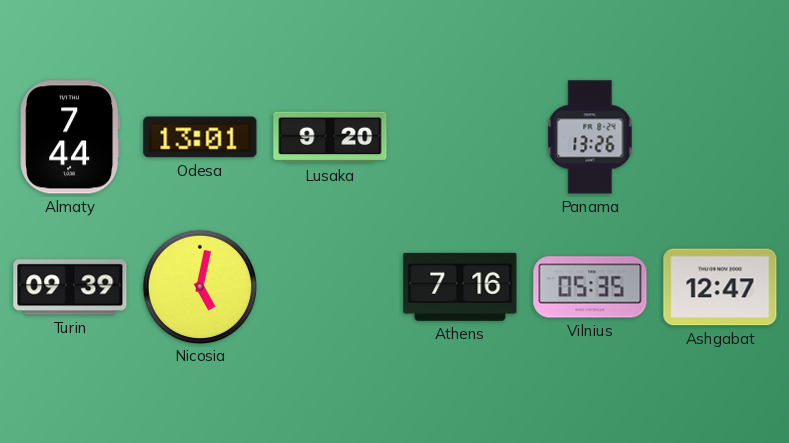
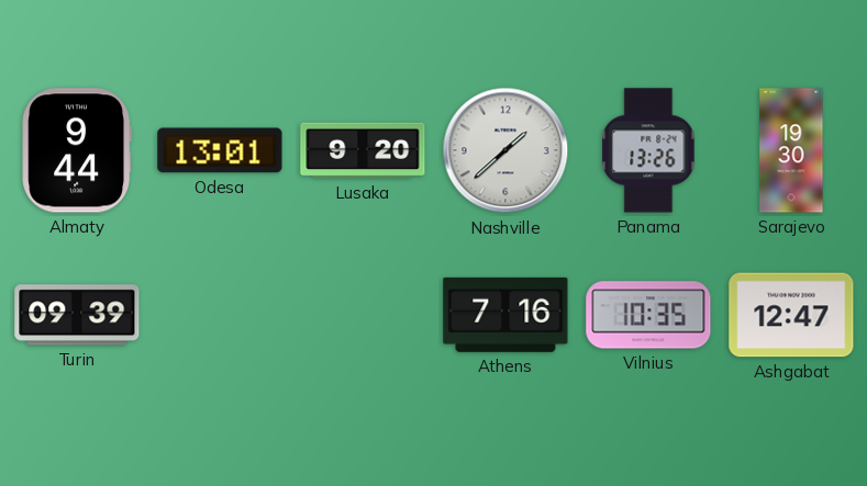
Almaty: 7:44 -> 9:44
Nashville: none -> 1:38
Sarajevo: none -> 19:30
Nicosia: 5:02 -> none
Vilnius: 05:35 -> 10:35
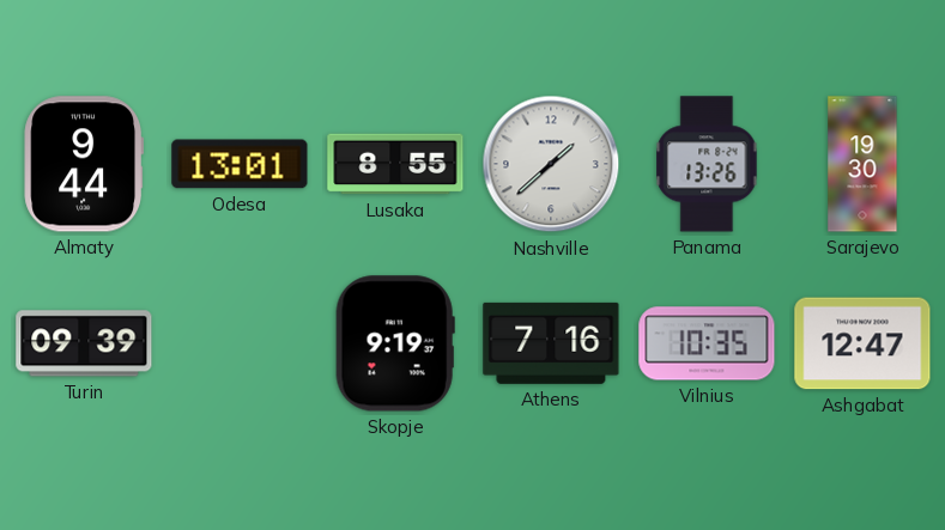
Lusaka: 9:20 -> 8:55
Skopje: none -> 9:19
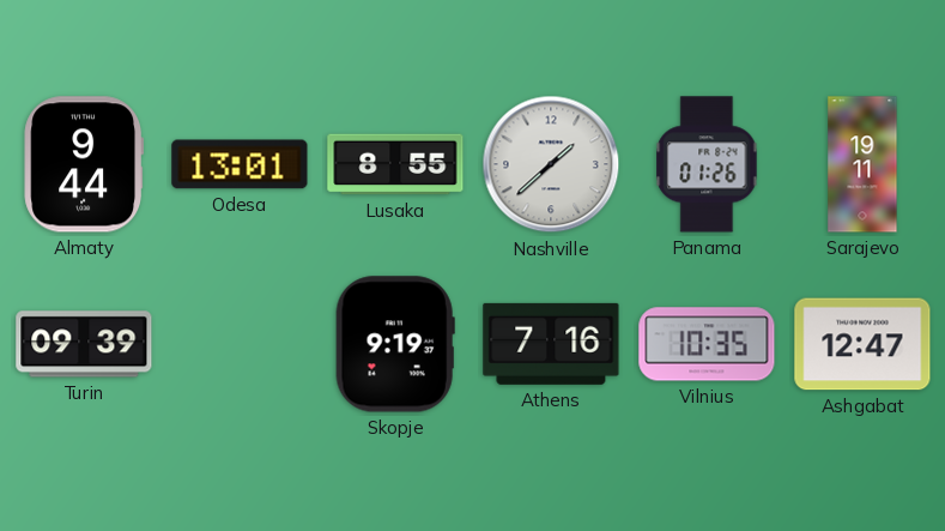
Panama: 13:26 -> 01:26
Sarajevo: 19:30 -> 19:11
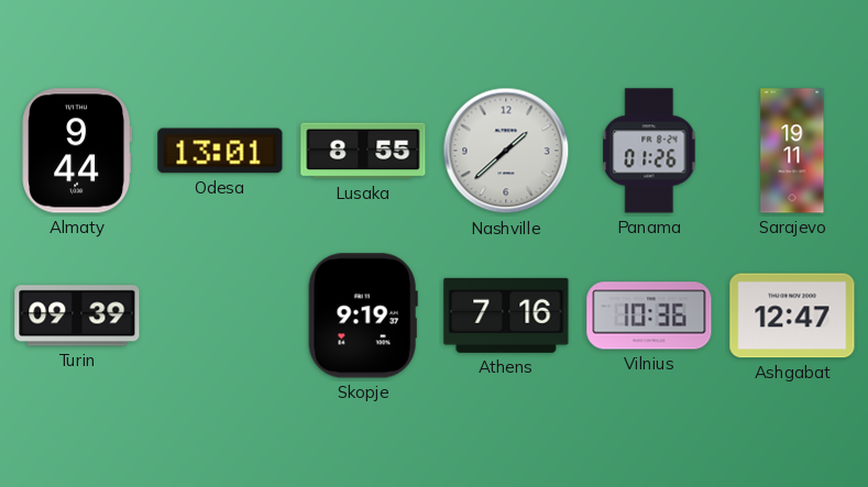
Vilnius: 10:35 -> 10:36
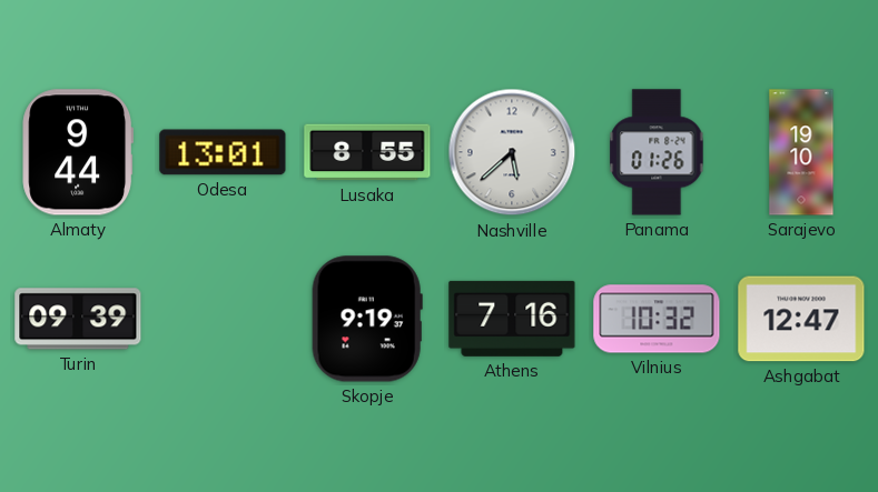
Nashville: 1:38 -> 5:38
Sarajevo: 19:11 -> 19:10
Vilnius: 10:36 -> 10:32
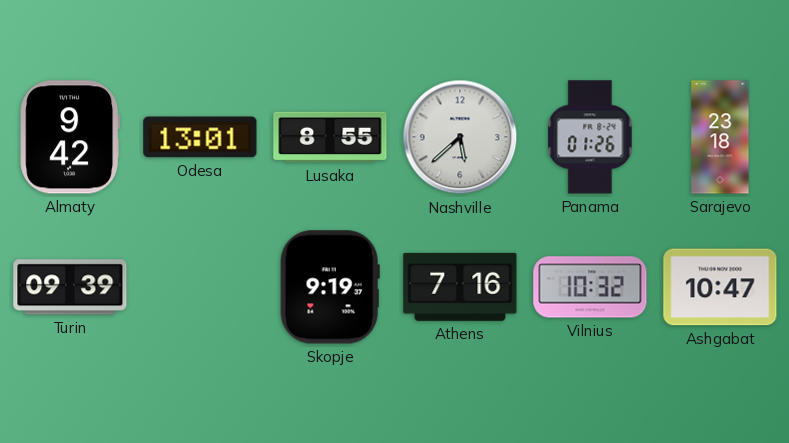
Almaty: 9:44 -> 9:42
Sarajevo: 19:10 -> 23:18
Ashgabat: 12:47 -> 10:47
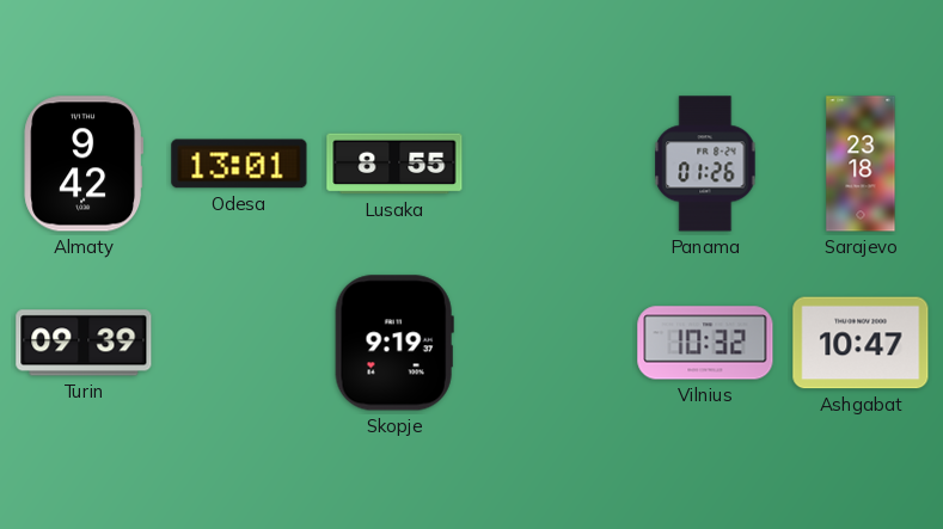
Nashville: 5:38 -> none
Athens: 7:16 -> none
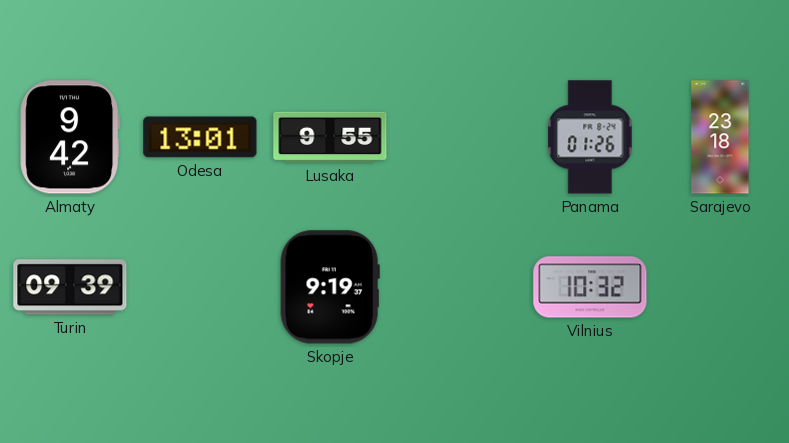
Lusaka: 8:55 -> 9:55
Ashgabat: 10:47 -> none
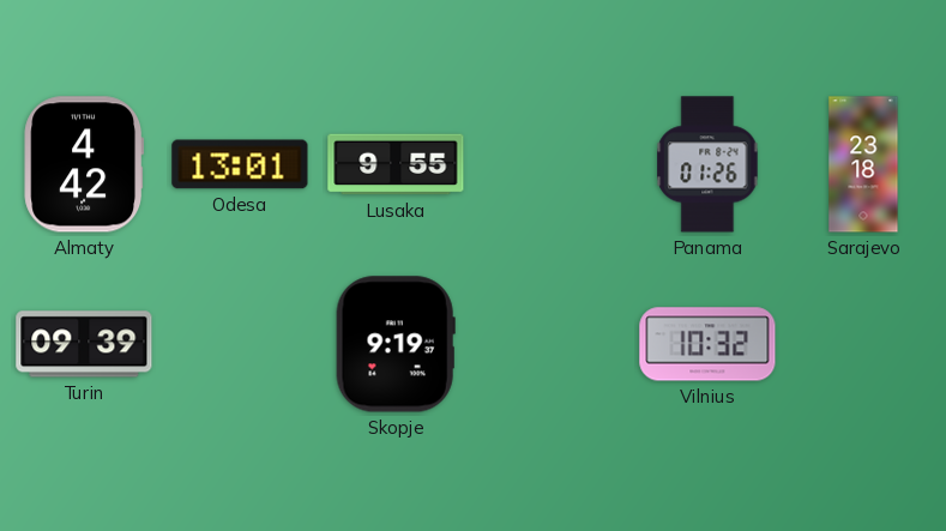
Almaty: 9:42 -> 4:42
